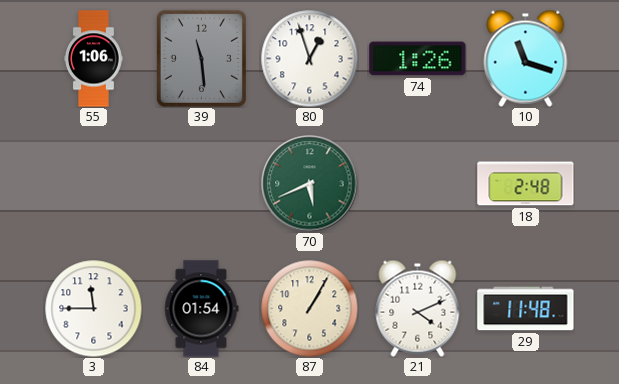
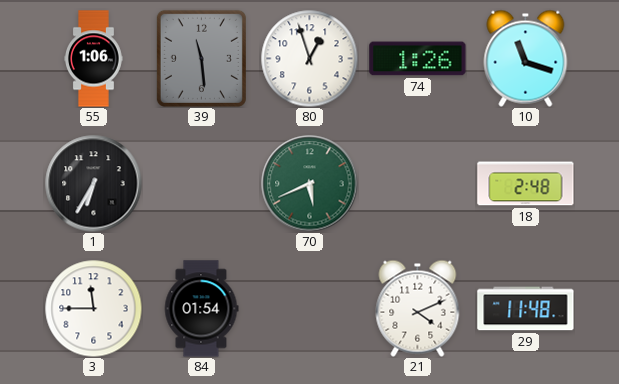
1: none -> 6:35
87: 1:05 -> none
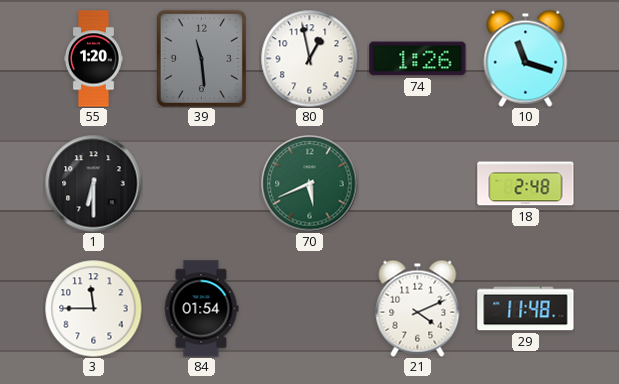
55: 1:06 -> 1:20
80: 12:57 -> 12:58
1: 6:35 -> 6:30
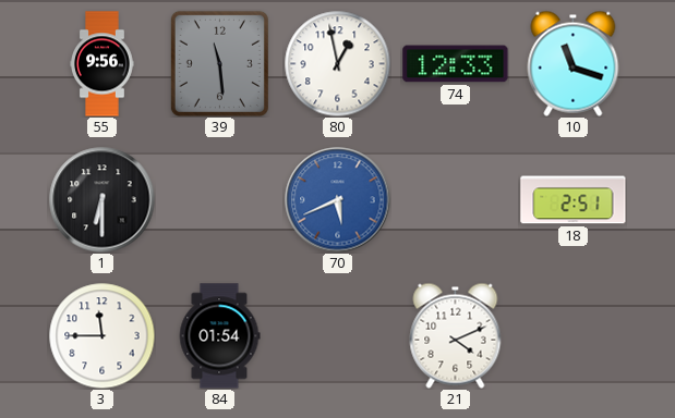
55: 1:20 -> 9:56
74: 1:26 -> 12:33
70 dial: green -> blue
18: 2:48 -> 2:51
29: 11:48 -> none
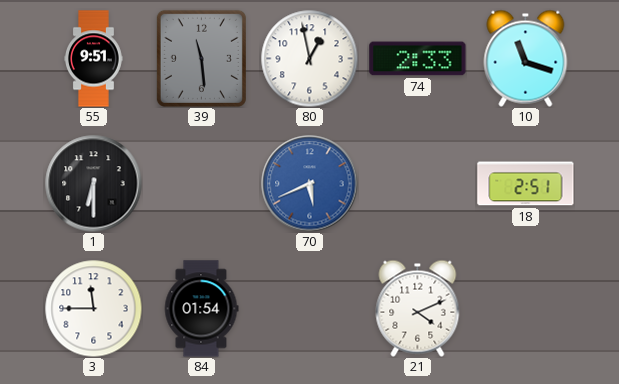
55: 9:56 -> 9:51
74: 12:33 -> 2:33
